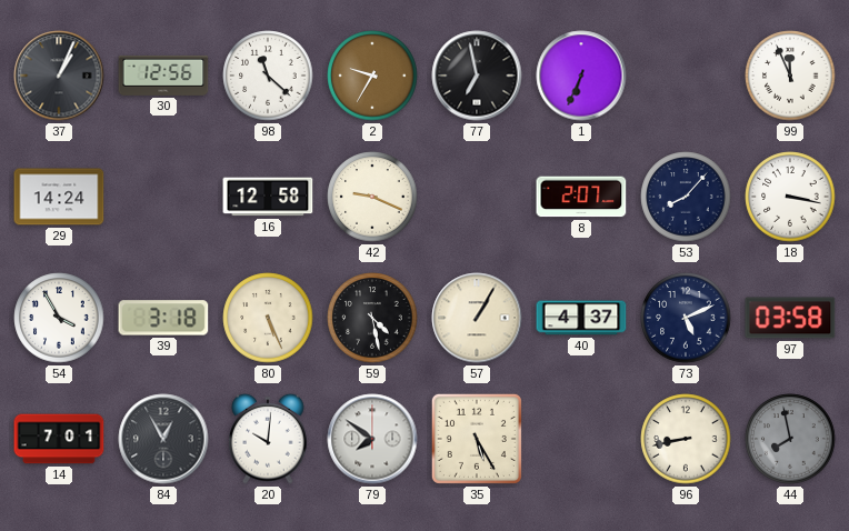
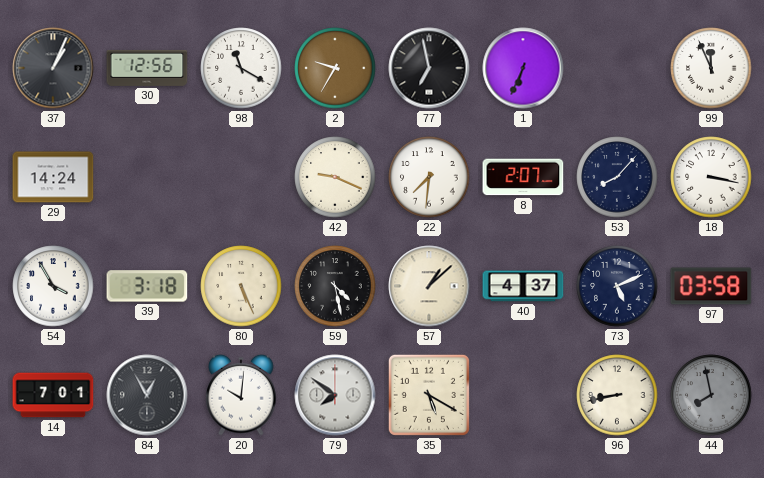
98: 11:22 -> 11:20
16: 12:58 -> none
22: none -> 7:31
57: 1:05 -> 1:08
35: 5:25 -> 5:20
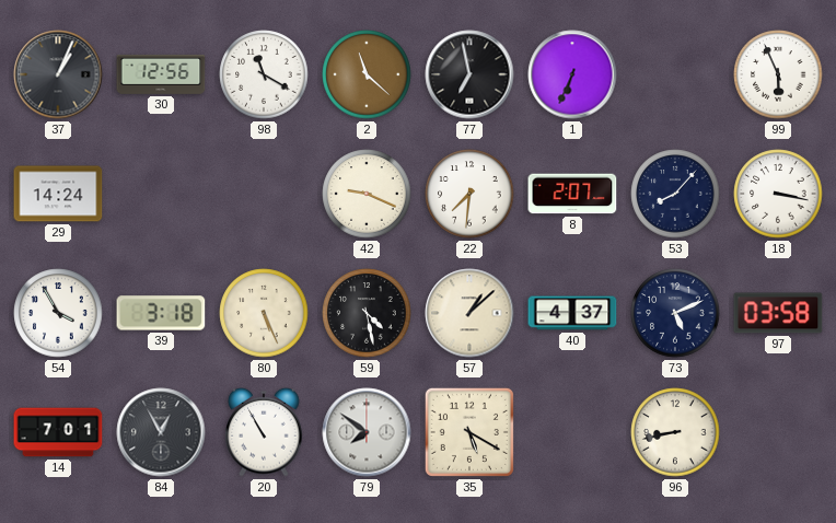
2: 9:35 -> 11:22
99: 11:56 -> 5:56
20: 10:01 -> 10:55
44: 7:58 -> none
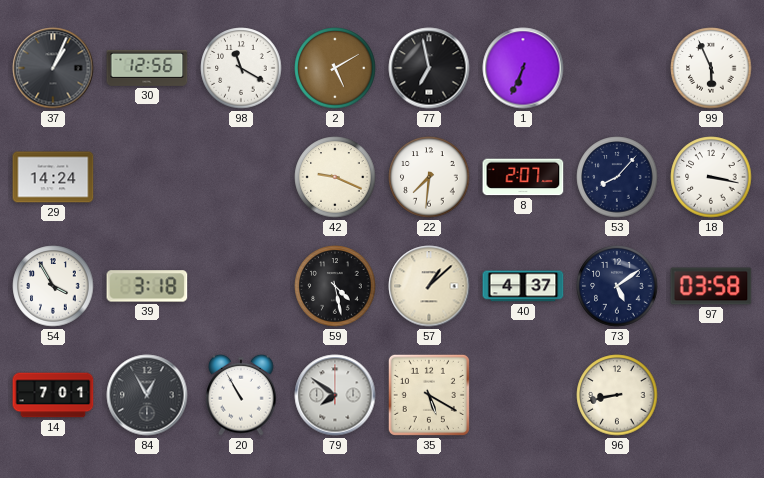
2: 11:22 -> 5:10
80: 5:26 -> none
73: 5:11 -> 5:09
